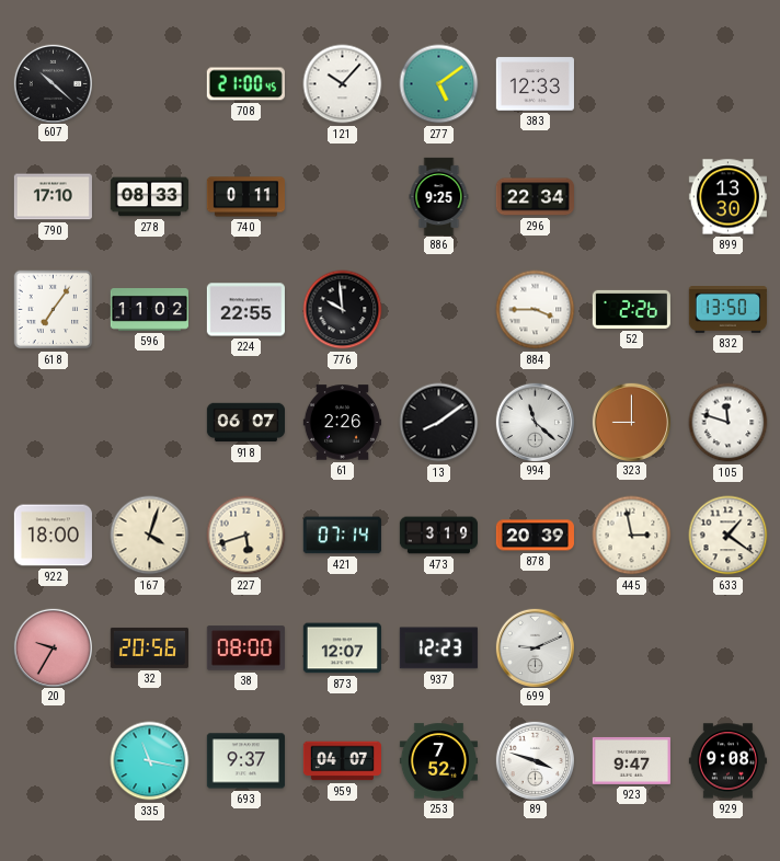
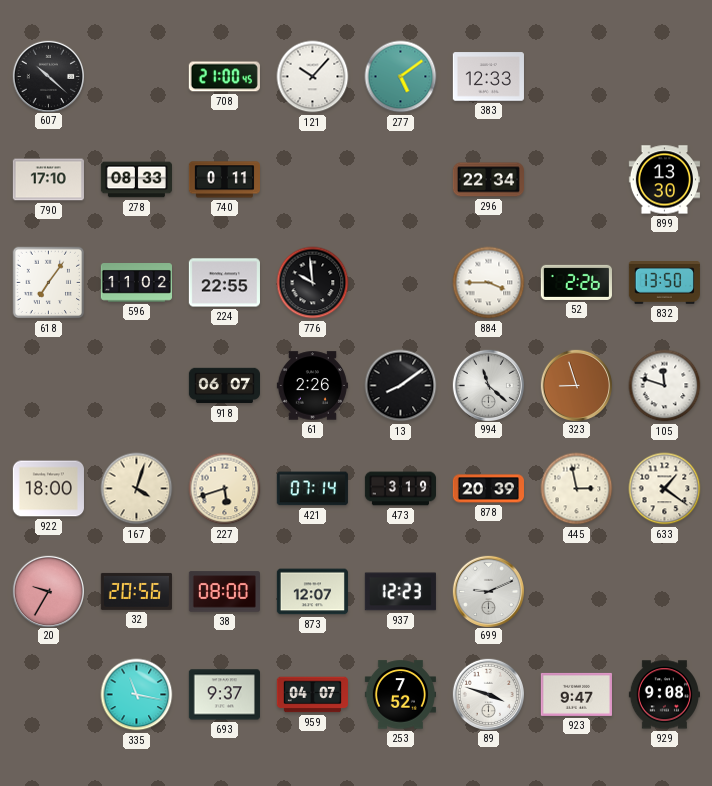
886: 9:25 -> none
323: 9:00 -> 8:57
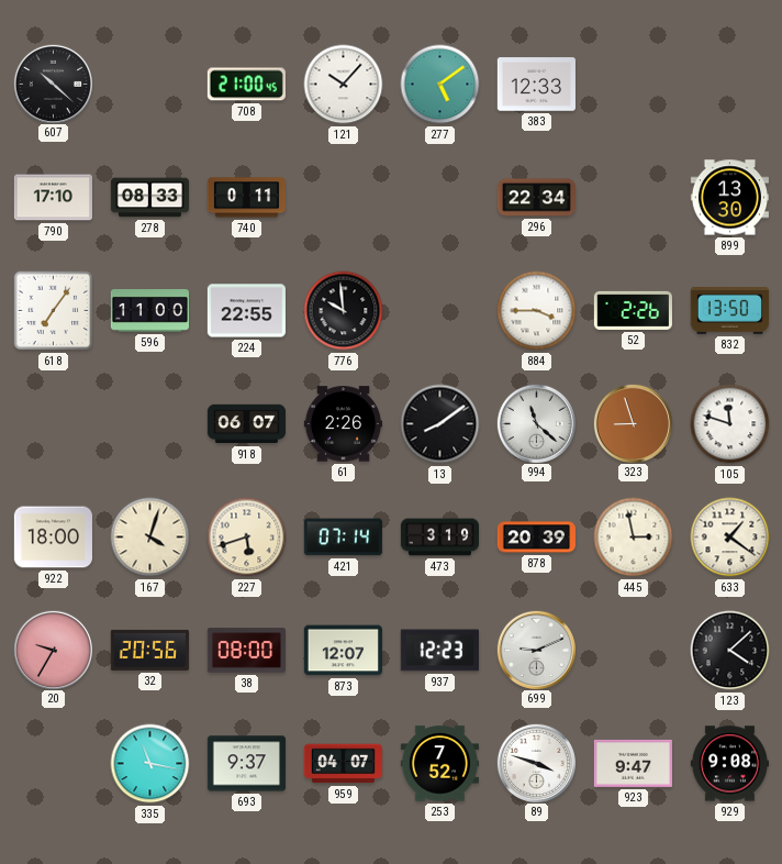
596: 11:02 -> 11:00
123: none -> 4:08
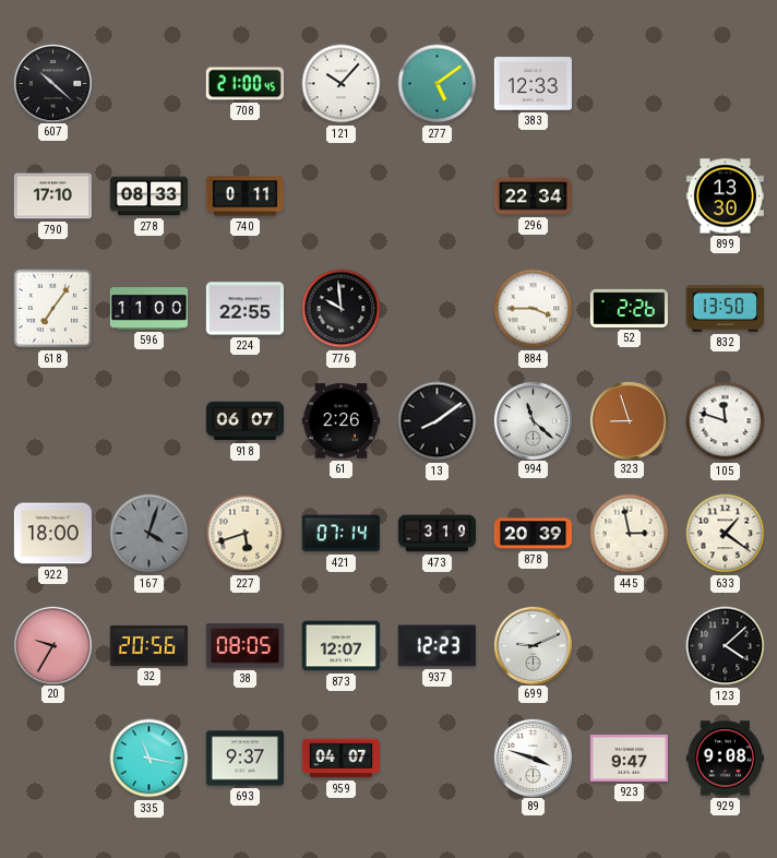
167 dial: cream -> grey
38: 08:00 -> 08:05
253: 7:52 -> none
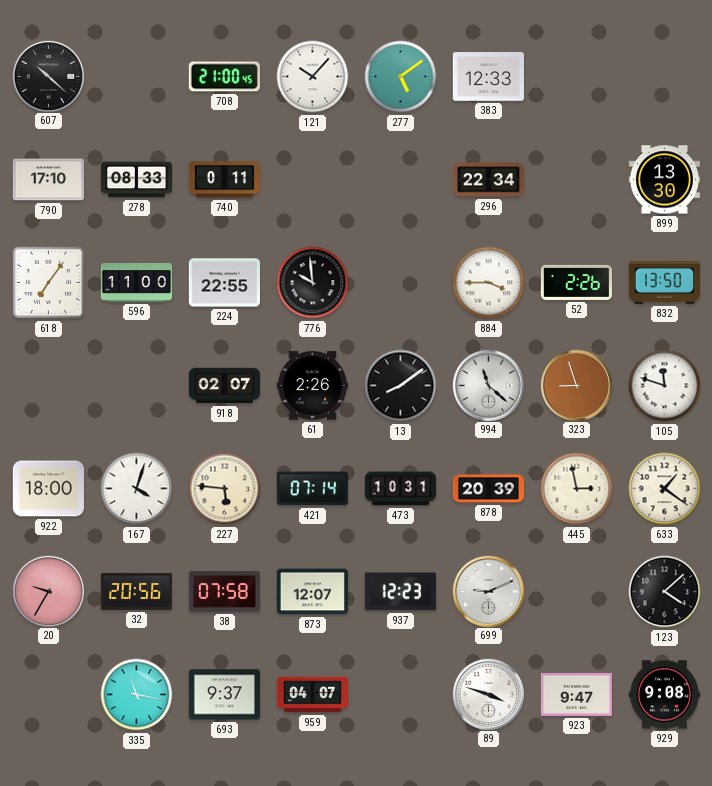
918: 06:07 -> 02:07
167 dial: grey -> white
227: 5:42 -> 5:46
473: 3:19 -> 10:31
38: 08:05 -> 07:58
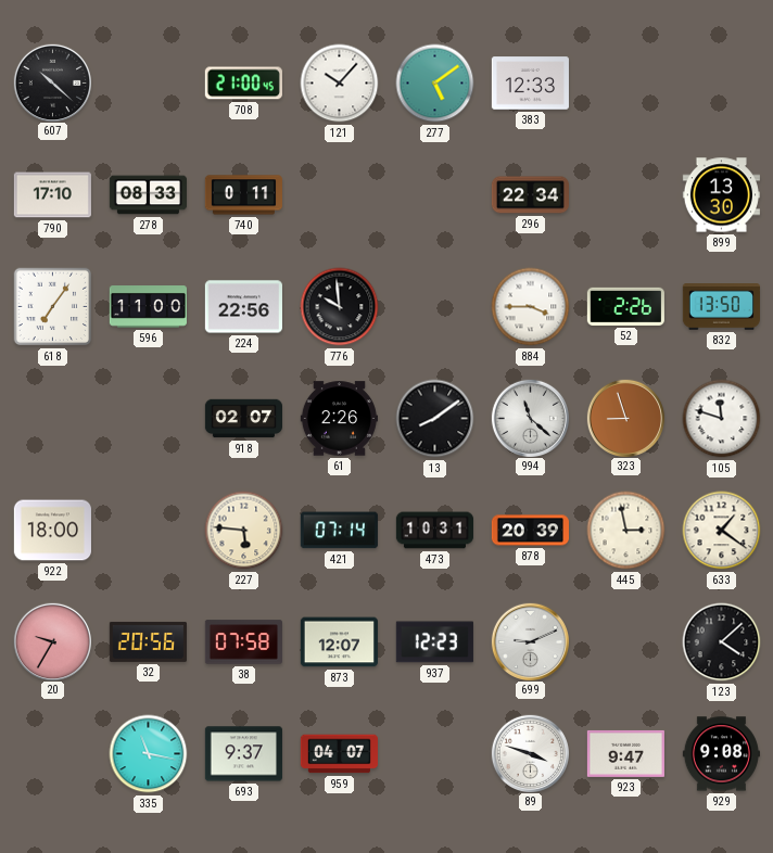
224: 22:55 -> 22:56
167: 4:03 -> none
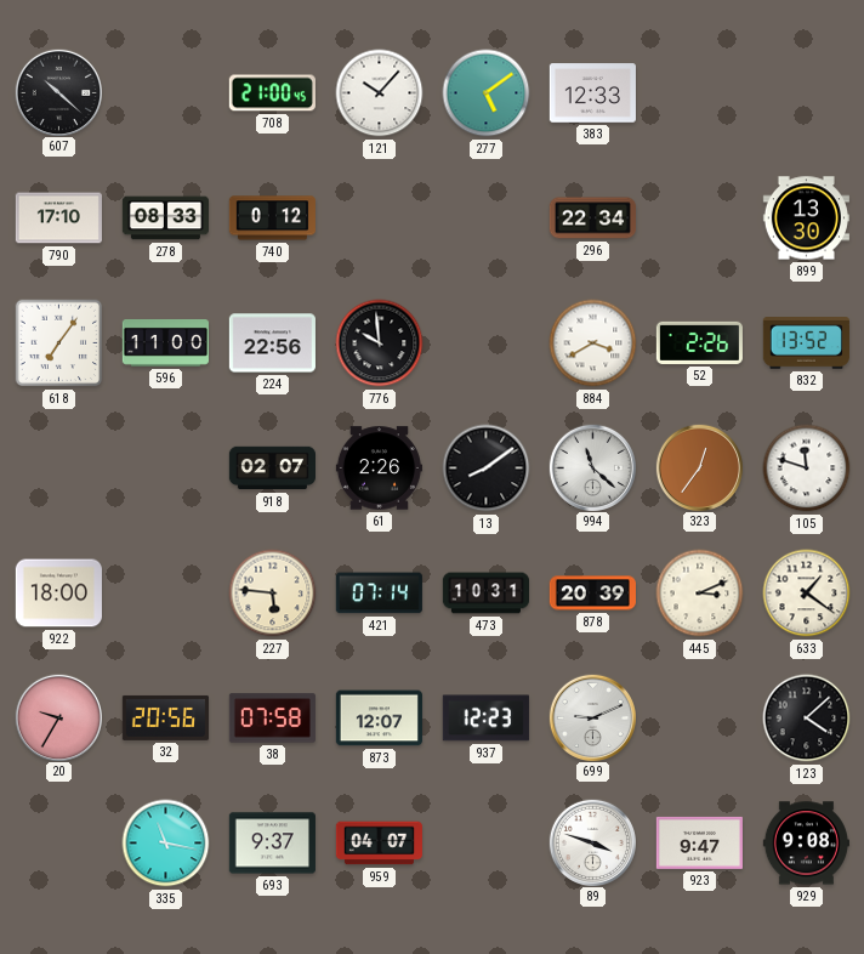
740: 0:11 -> 0:12
884: 3:45 -> 3:40
832: 13:50 -> 13:52
323: 8:57 -> 12:36
445: 2:58 -> 3:11
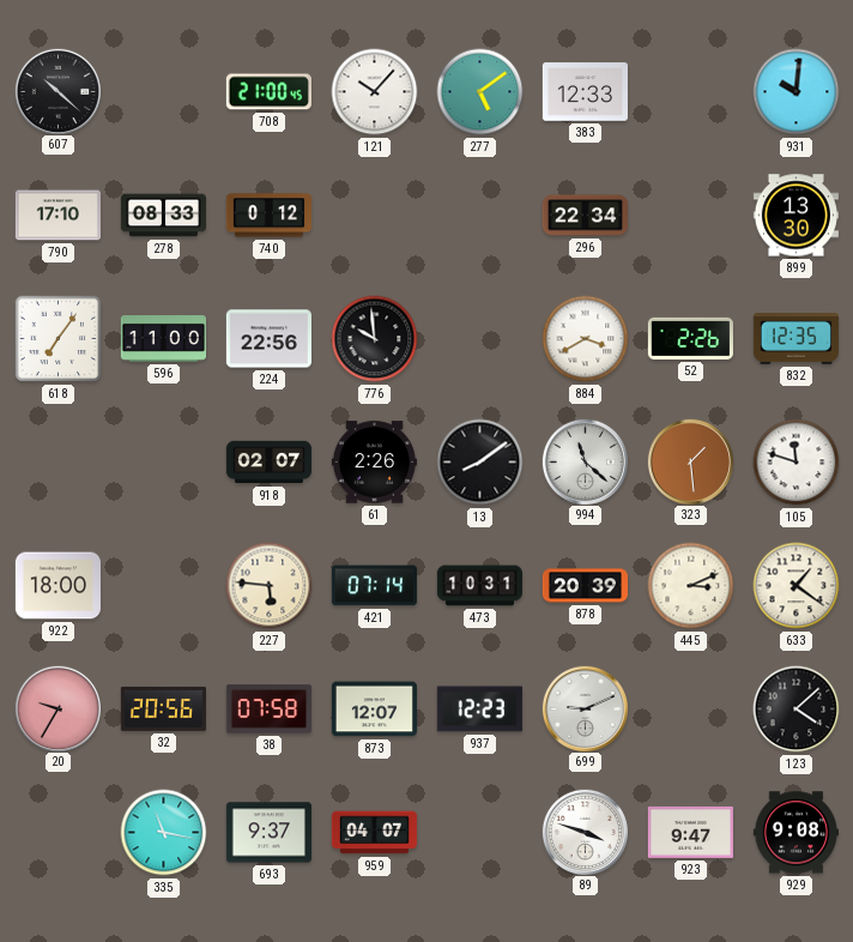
931: none -> 10:01
832: 13:52 -> 12:35
323: 12:36 -> 1:29
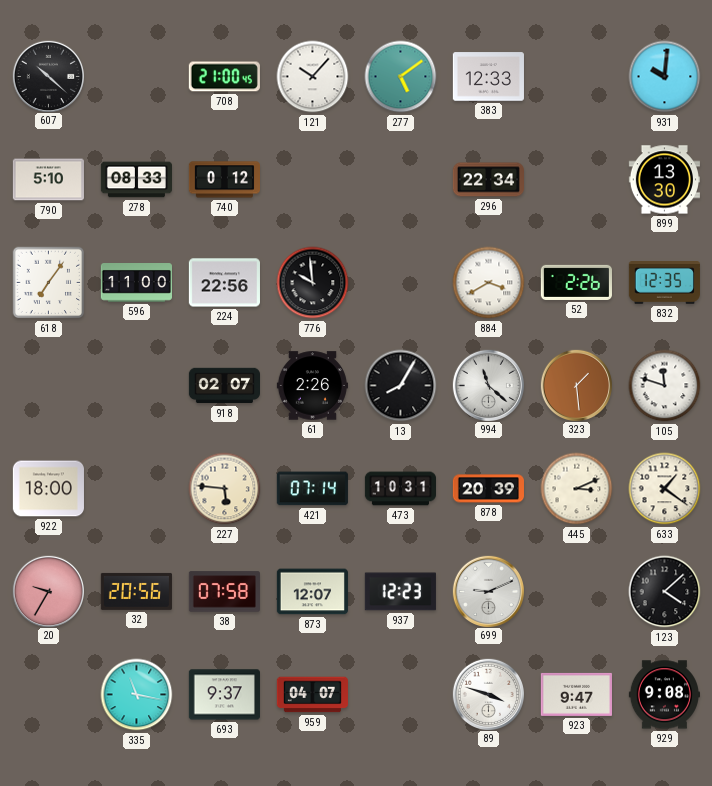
790: 17:10 -> 5:10
13: 8:09 -> 8:05
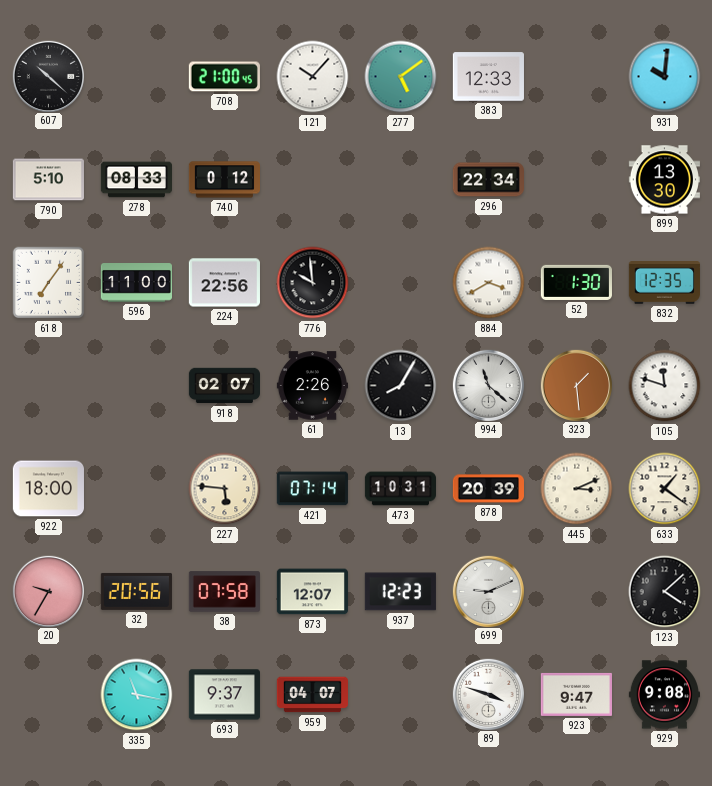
52: 2:26 -> 1:30
